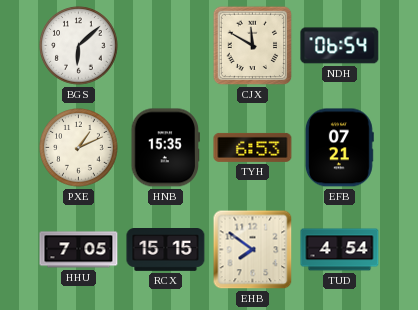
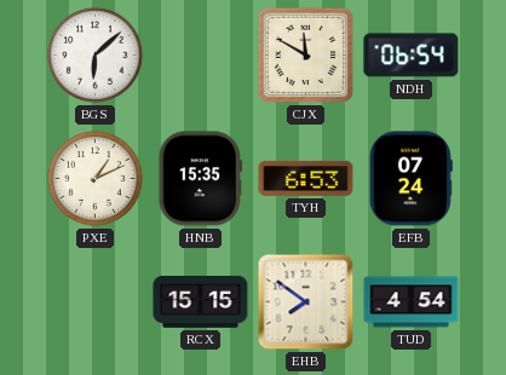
EFB: 07:21 -> 07:24
HHU: 7:05 -> none
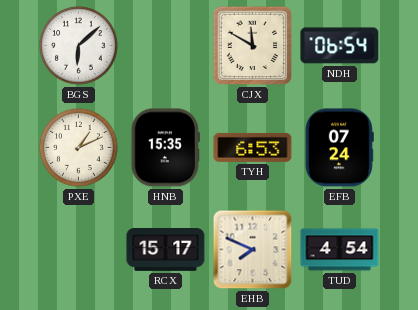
RCX: 15:15 -> 15:17
EHB: 7:51 -> 7:49
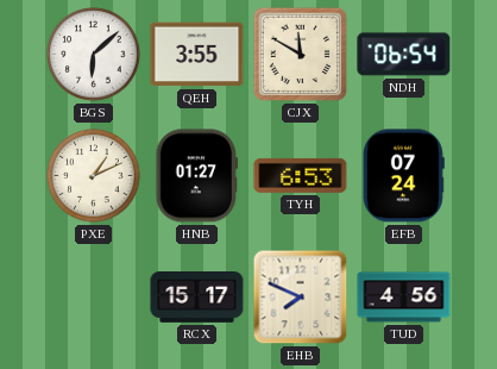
QEH: none -> 3:55
HNB: 15:35 -> 01:27
TUD: 4:54 -> 4:56
